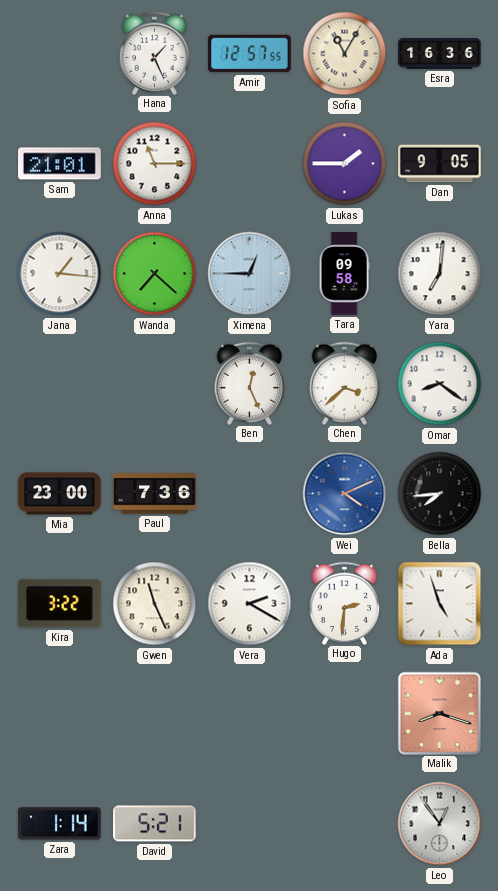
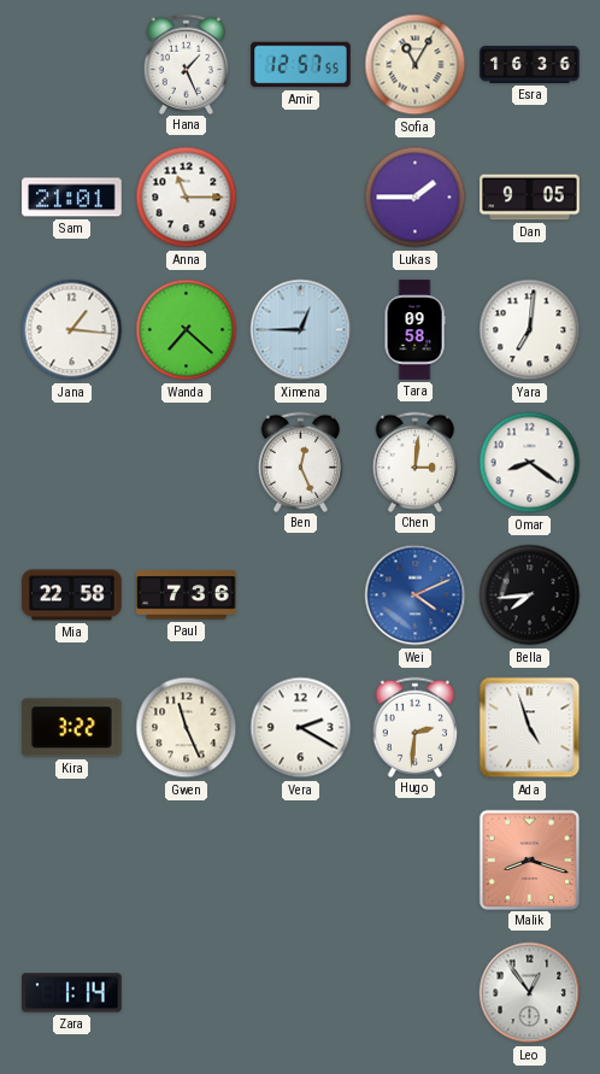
Chen: 3:38 -> 3:01
Mia: 23:00 -> 22:58
David: 5:21 -> none
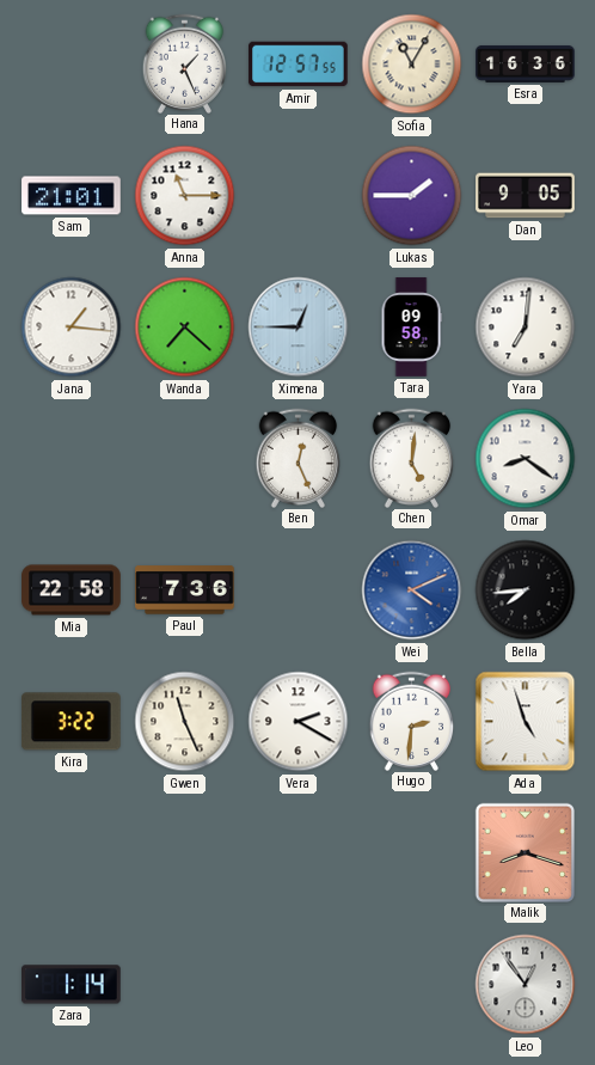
Chen: 3:01 -> 5:01
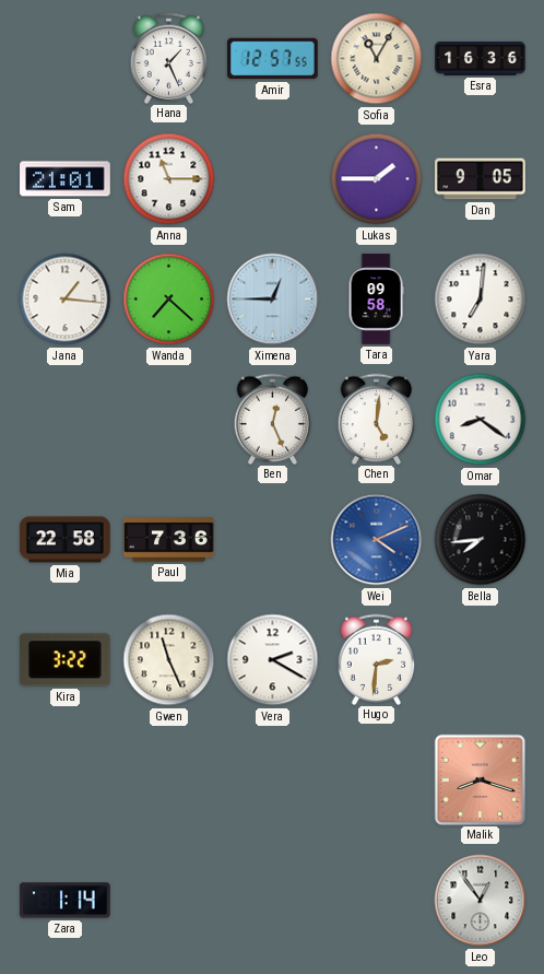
Ada: 4:57 -> none
